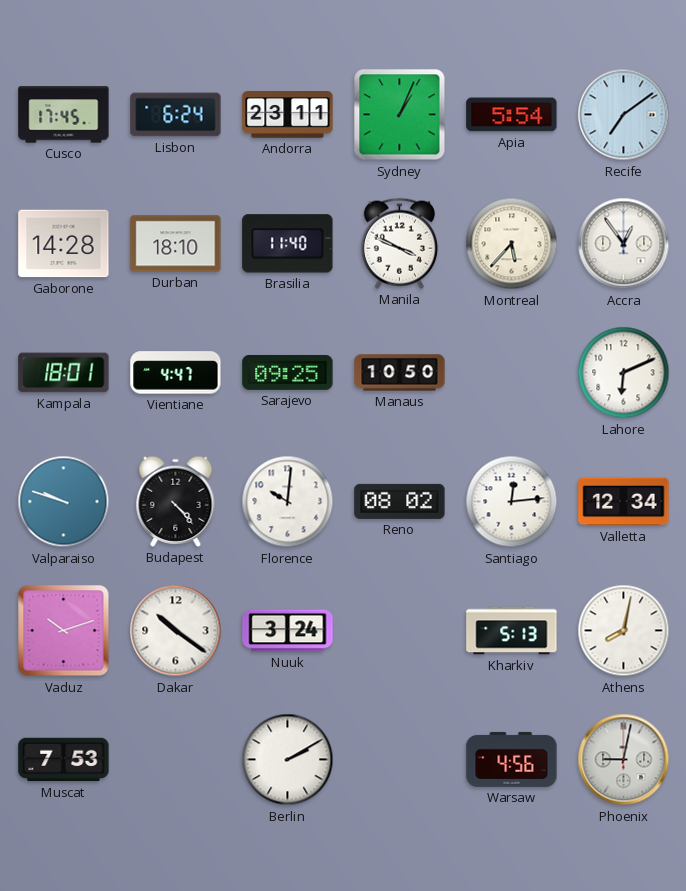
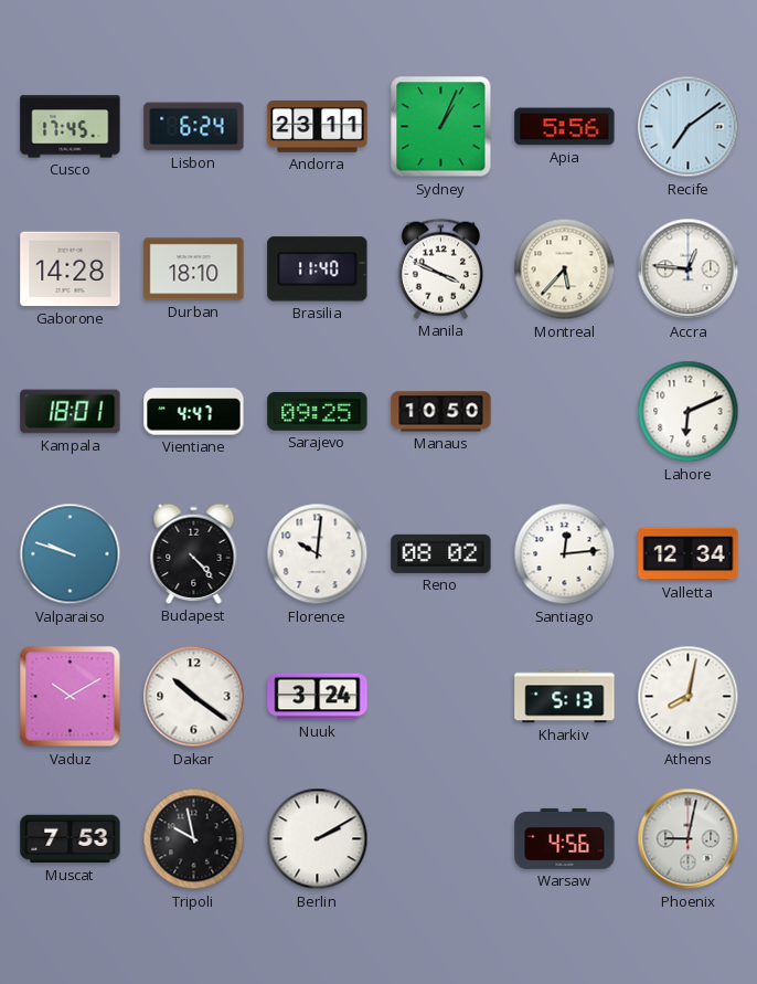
Apia: 5:54 -> 5:56
Accra: 12:54 -> 12:46
Vaduz: 10:12 -> 10:10
Tripoli: none -> 9:58
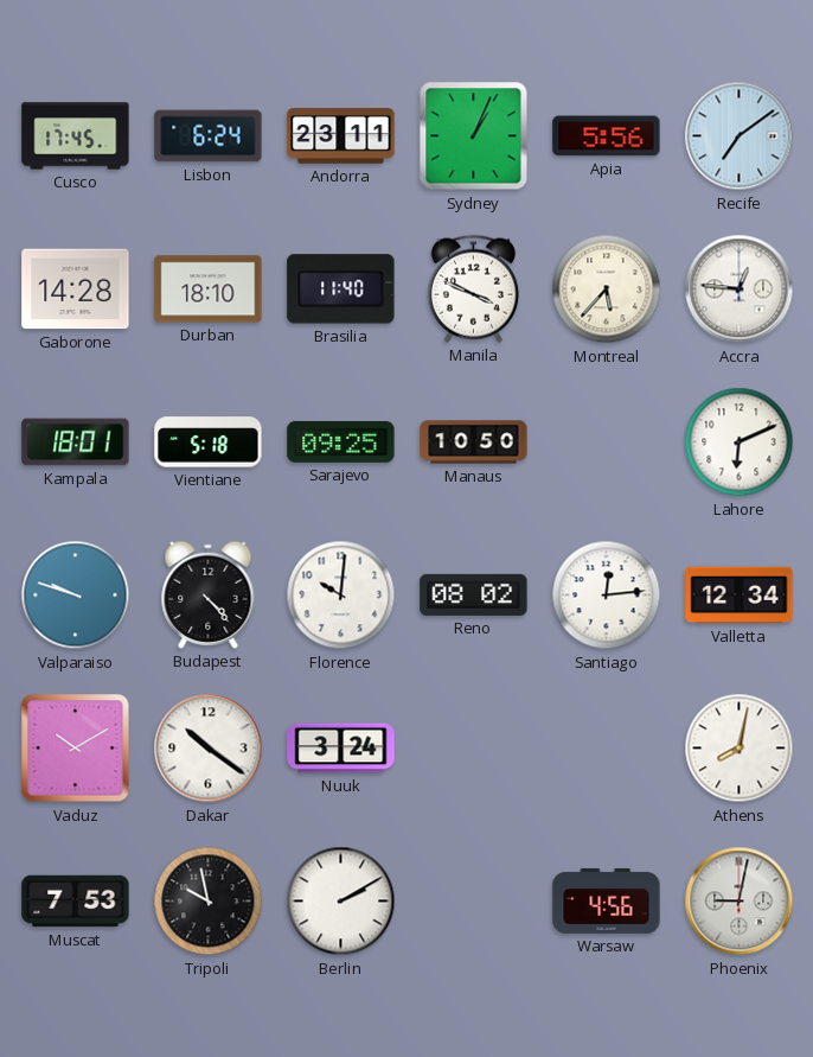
Vientiane: 4:47 -> 5:18
Kharkiv: 5:13 -> none
